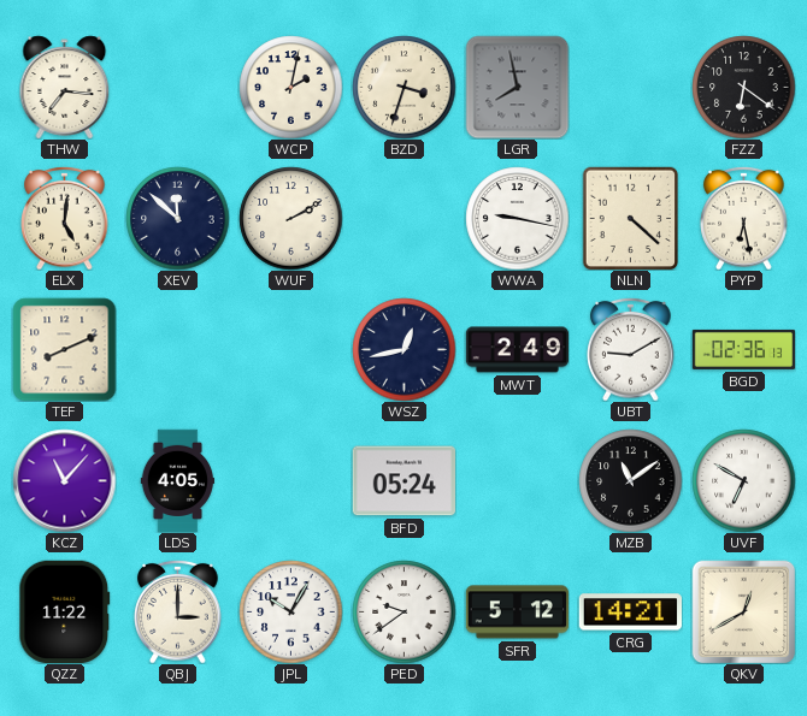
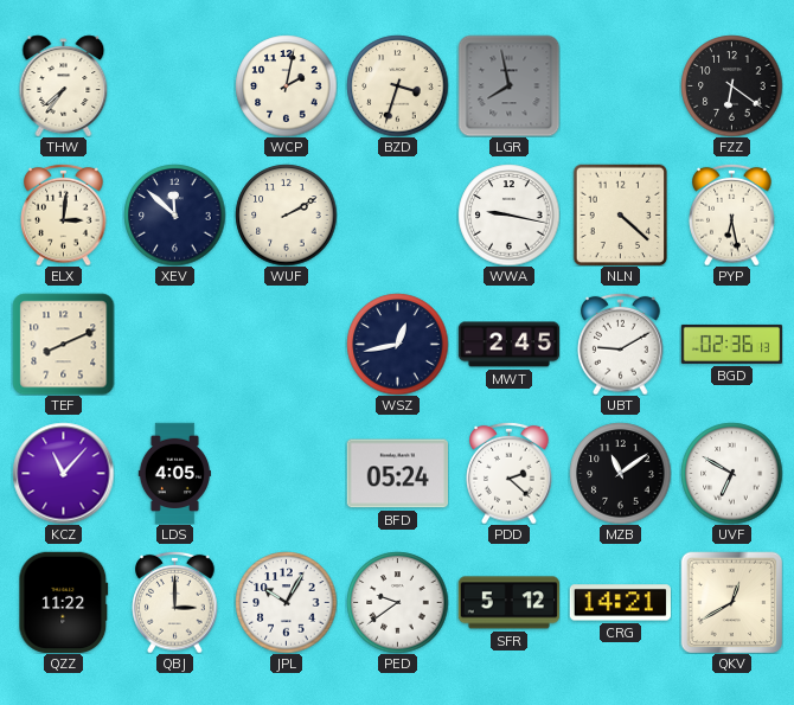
THW: 7:16 -> 7:36
ELX: 5:01 -> 3:01
MWT: 2:49 -> 2:45
PDD: none -> 2:22
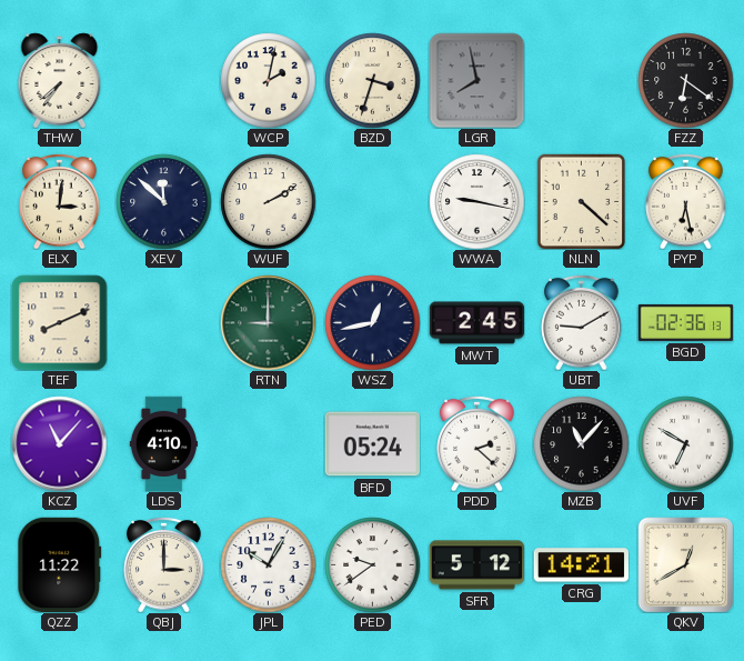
RTN: none -> 9:00
LDS: 4:05 -> 4:10
MZB: 11:09 -> 11:07
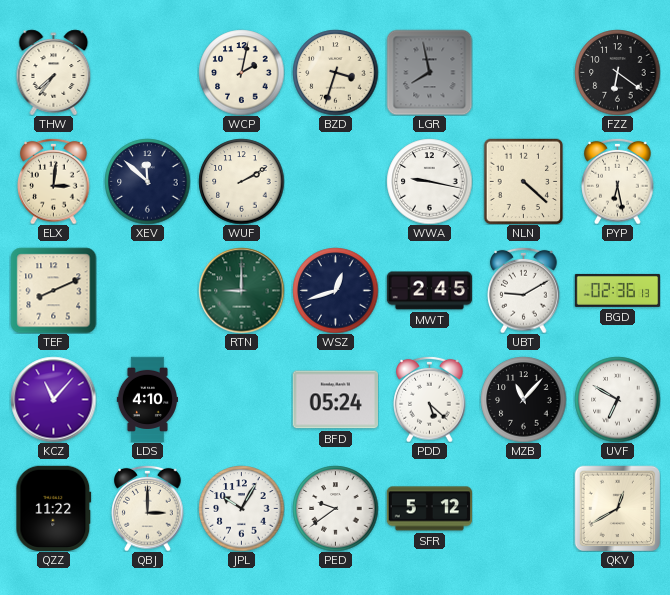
WSZ: 12:43 -> 12:42
PDD: 2:22 -> 5:22
CRG: 14:21 -> none
